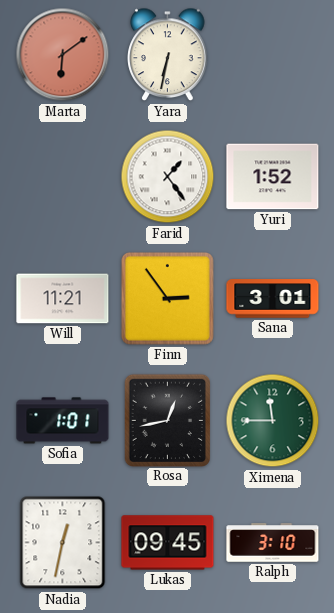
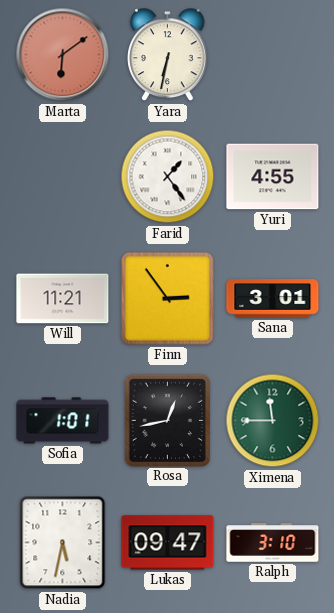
Yuri: 1:52 -> 4:55
Nadia: 12:32 -> 5:32
Lukas: 09:45 -> 09:47
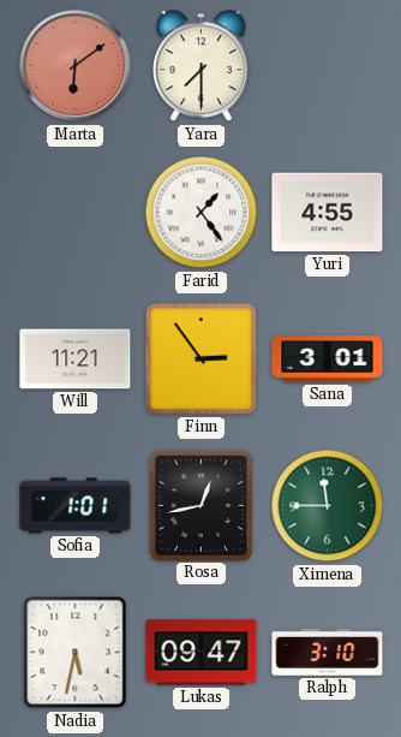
Yara: 6:32 -> 7:30
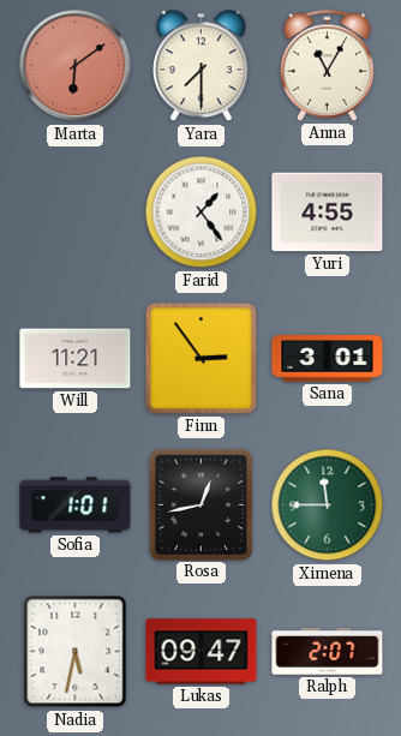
Anna: none -> 11:05
Ralph: 3:10 -> 2:07
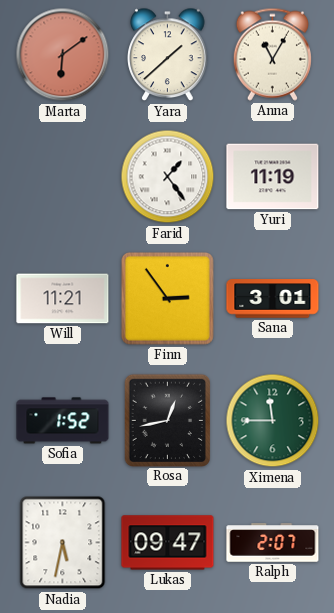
Yara: 7:30 -> 1:38
Yuri: 4:55 -> 11:19
Sofia: 1:01 -> 1:52
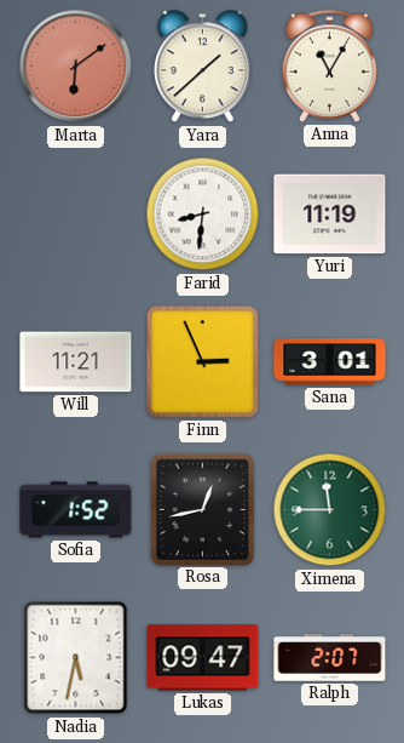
Farid: 1:24 -> 8:31
Finn: 2:54 -> 2:56
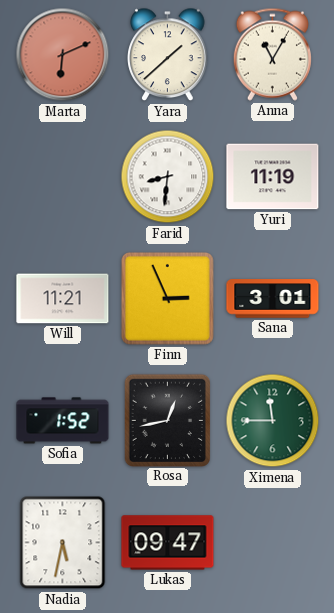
Marta: 6:09 -> 6:11
Ralph: 2:07 -> none
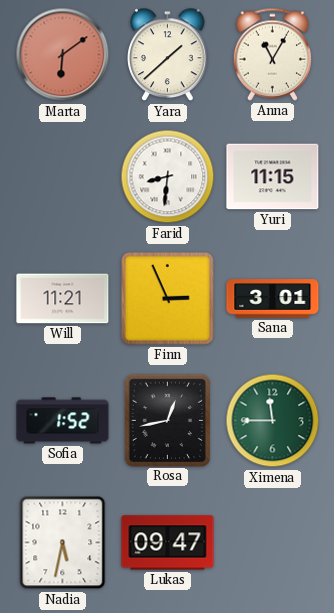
Marta: 6:11 -> 6:09
Yuri: 11:19 -> 11:15
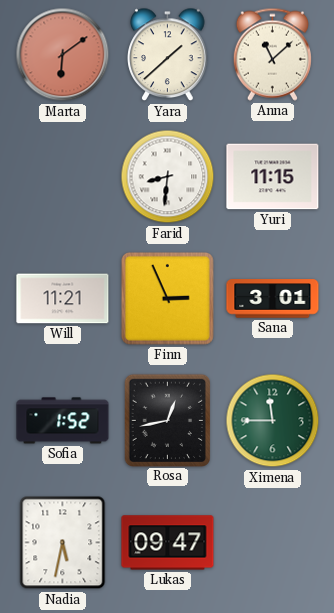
Anna: 11:05 -> 11:08
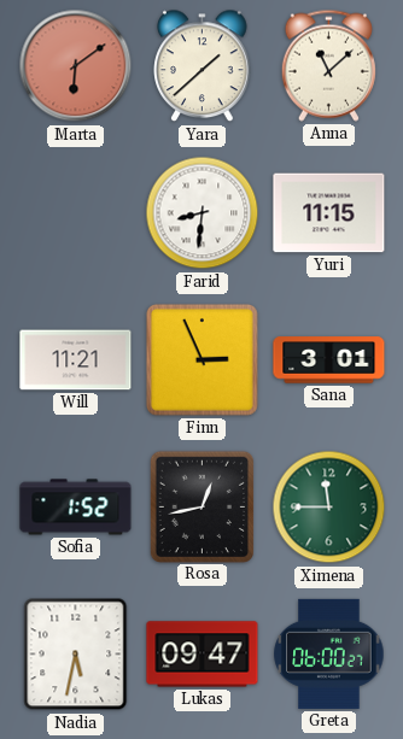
Greta: none -> 06:00
